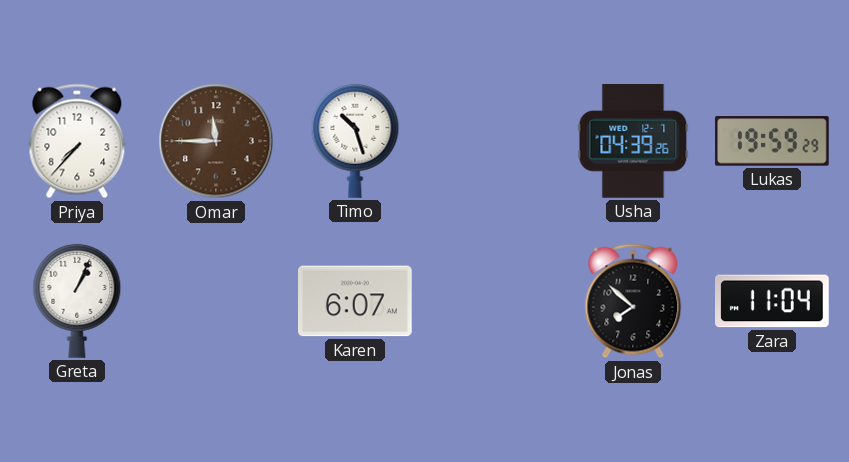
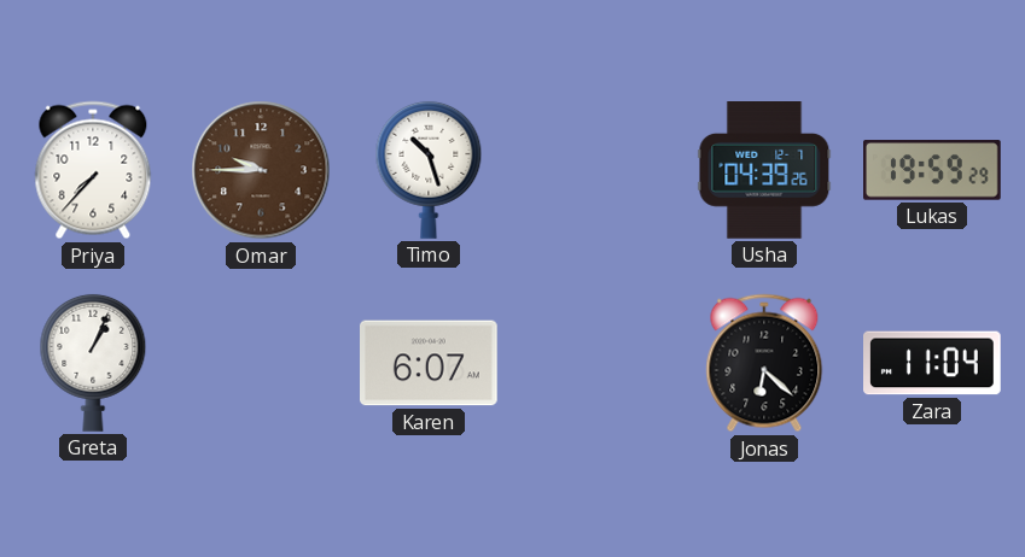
Omar: 11:45 -> 9:45
Jonas: 7:52 -> 6:22
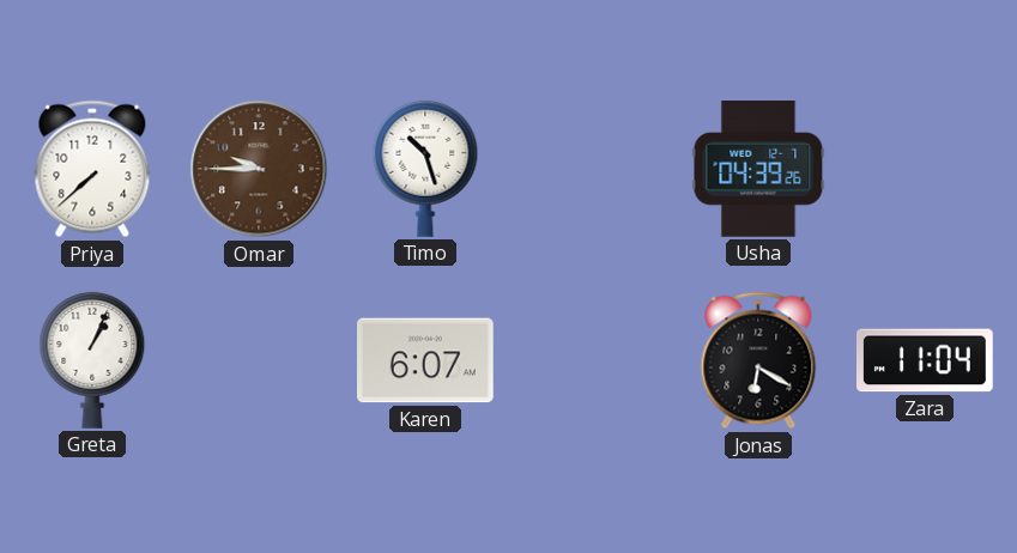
Priya: 7:37 -> 7:38
Lukas: 19:59 -> none
Jonas: 6:22 -> 6:20
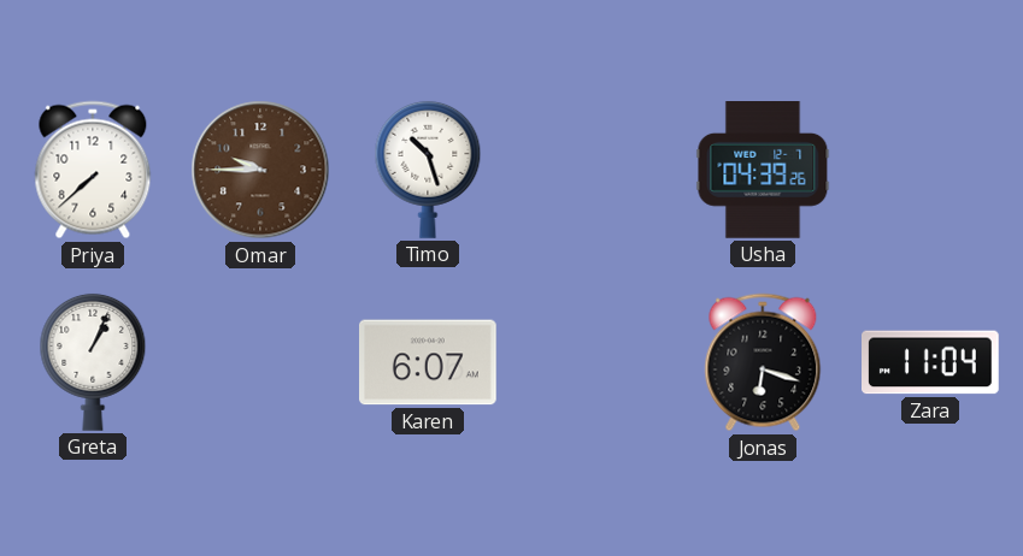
Jonas: 6:20 -> 6:18
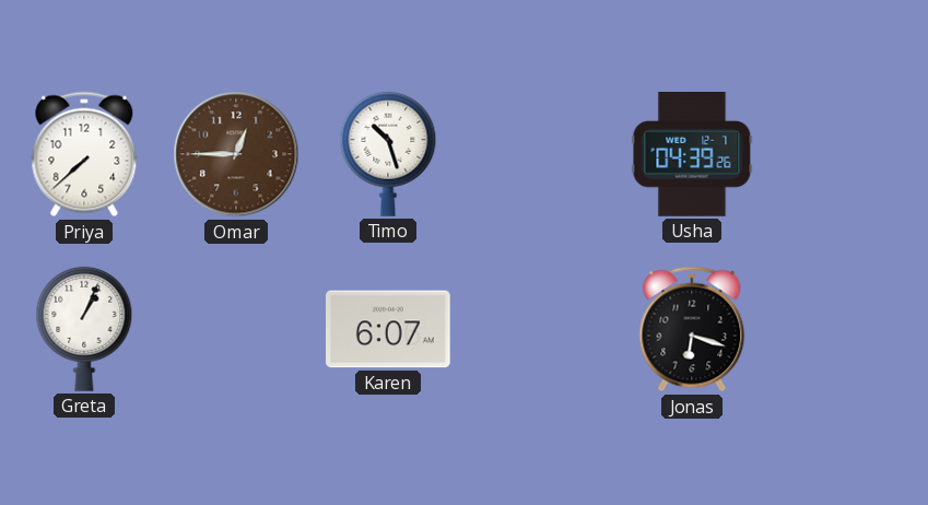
Omar: 9:45 -> 12:45
Zara: 11:04 -> none
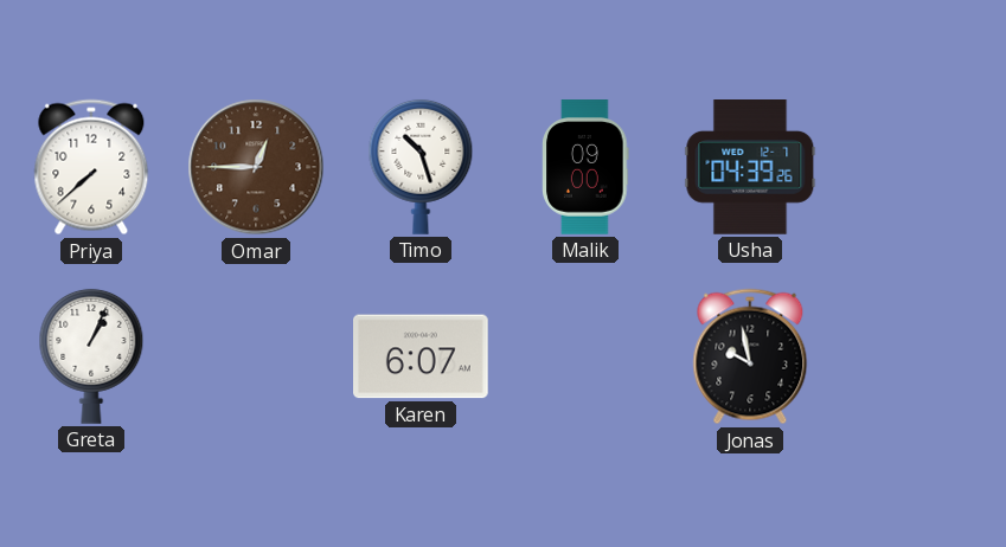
Malik: none -> 09:00
Jonas: 6:18 -> 9:58
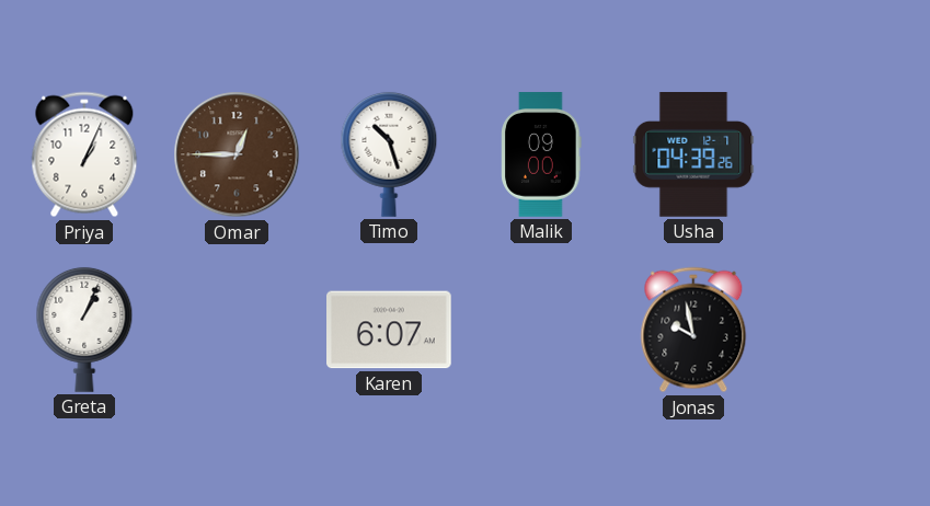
Priya: 7:38 -> 1:04
